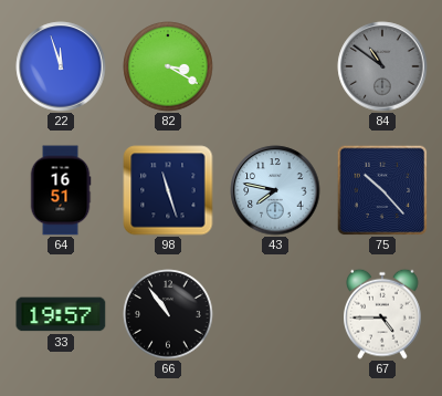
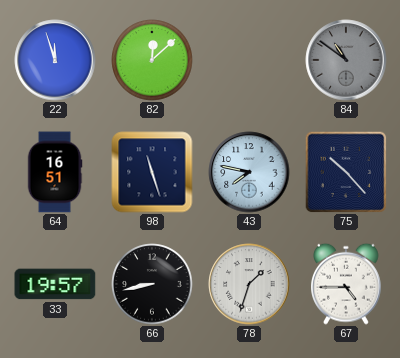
82: 3:20 -> 12:08
66: 10:54 -> 8:43
78: none -> 1:33
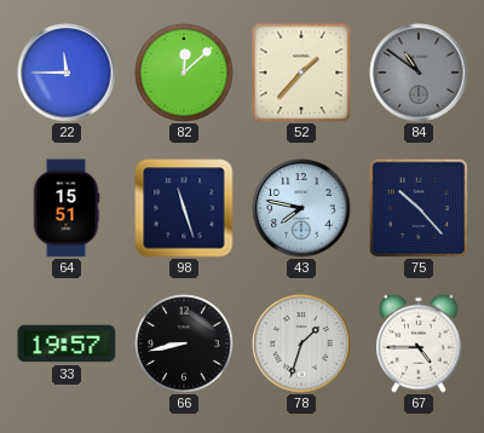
22: 11:57 -> 11:45
52: none -> 1:37
64: 16:51 -> 15:51
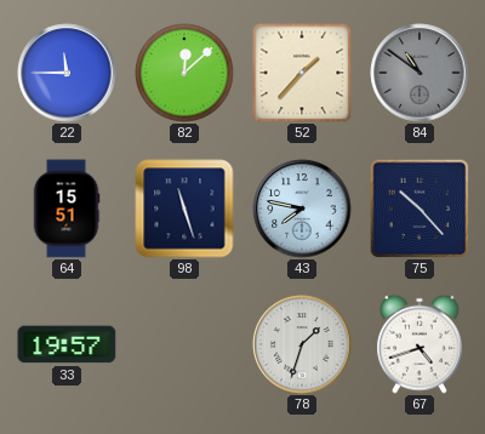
66: 8:43 -> none
67: 4:45 -> 4:42
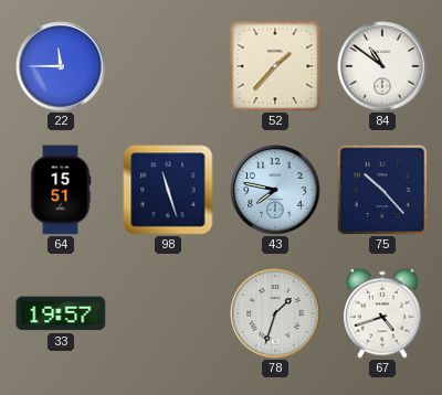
82: 12:08 -> none
84 dial: grey -> white
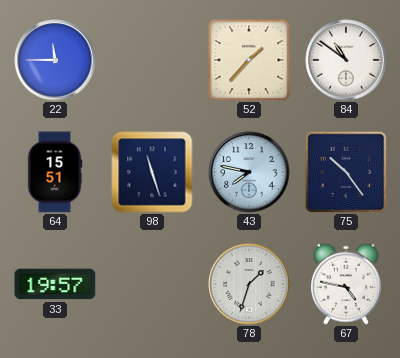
75: 10:23 -> 10:24
67: 4:42 -> 4:47
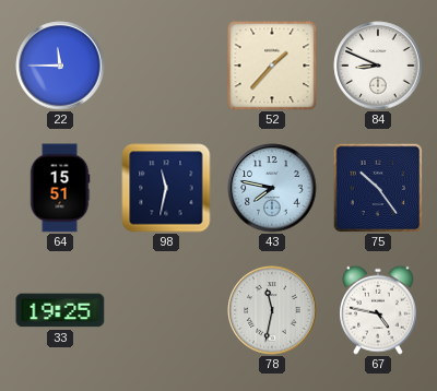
84: 10:51 -> 8:49
98: 11:27 -> 11:32
33: 19:57 -> 19:25
78: 1:33 -> 11:32
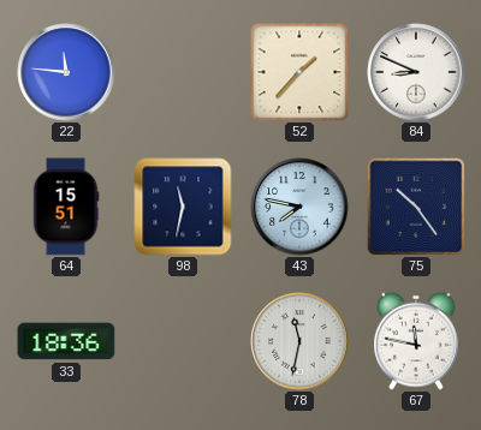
22: 11:45 -> 11:46
33: 19:25 -> 18:36
67: 4:47 -> 11:47
